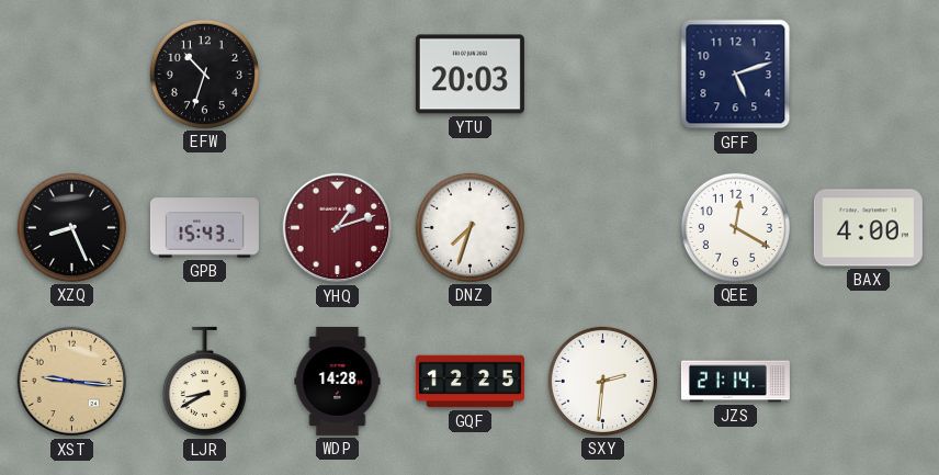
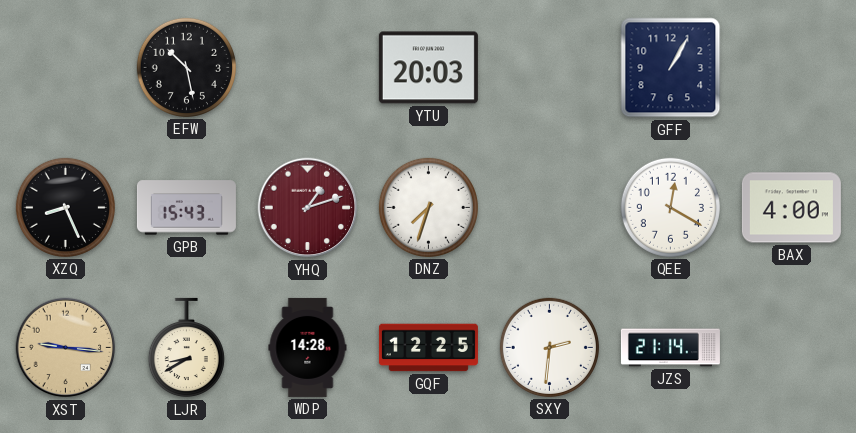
EFW: 10:33 -> 10:28
GFF: 5:12 -> 1:05
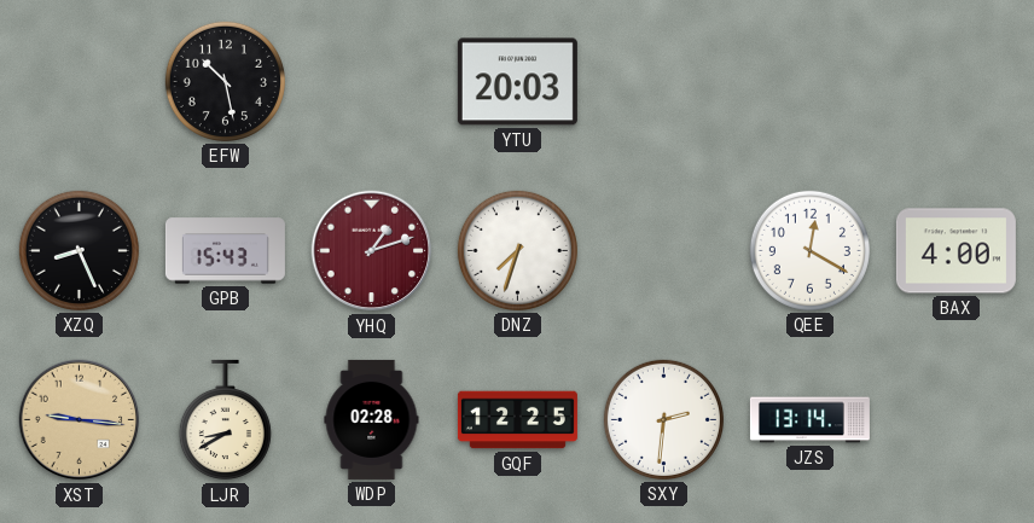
GFF: 1:05 -> none
WDP: 14:28 -> 02:28
JZS: 21:14 -> 13:14
